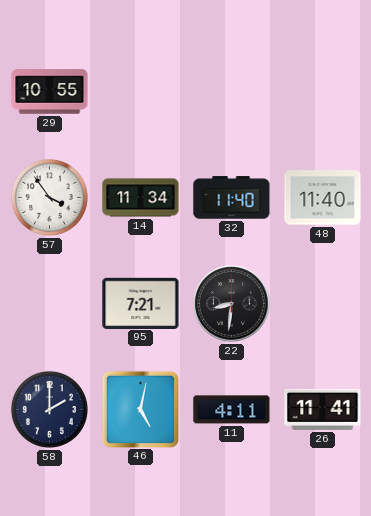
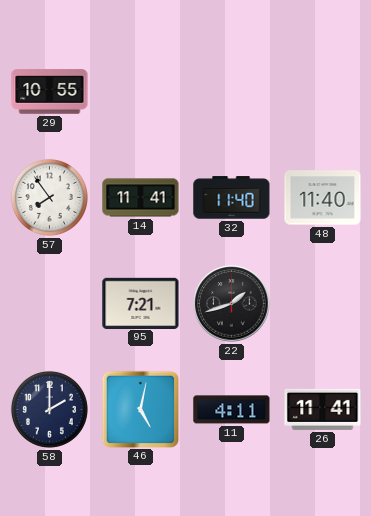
57: 3:54 -> 7:54
14: 11:34 -> 11:41
22: 8:31 -> 1:42
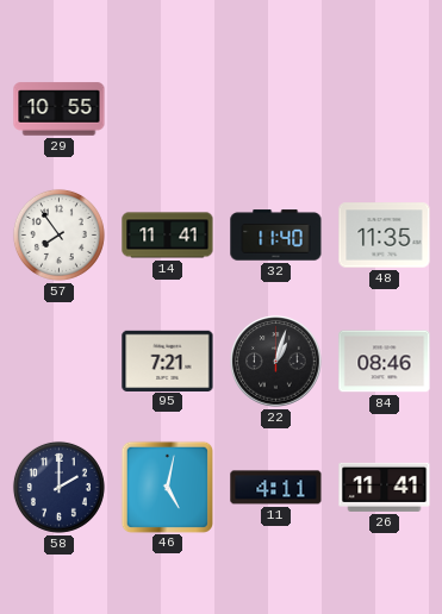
48: 11:40 -> 11:35
22: 1:42 -> 1:03
84: none -> 08:46
